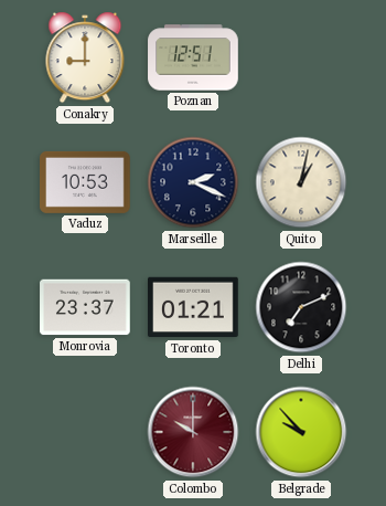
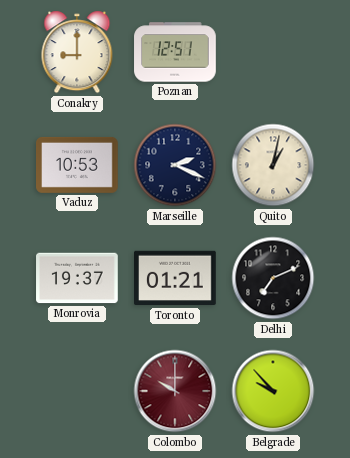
Monrovia: 23:37 -> 19:37
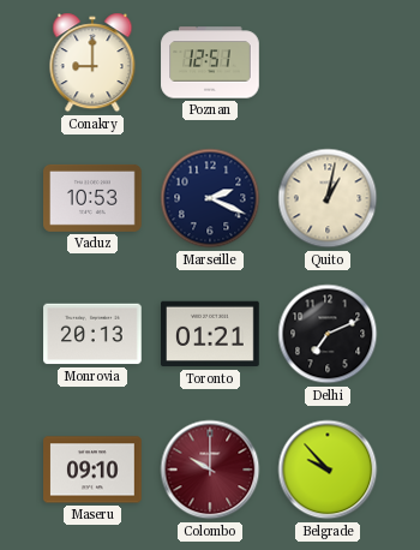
Monrovia: 19:37 -> 20:13
Maseru: none -> 09:10
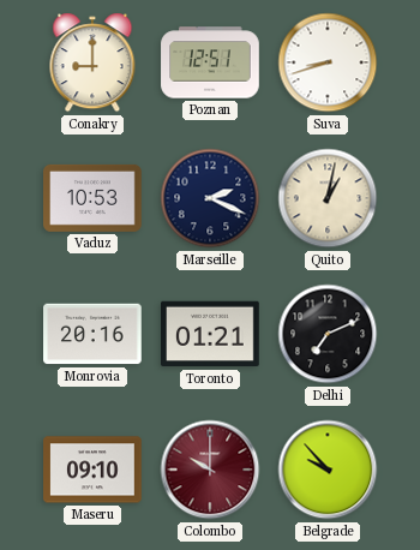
Suva: none -> 8:42
Monrovia: 20:13 -> 20:16
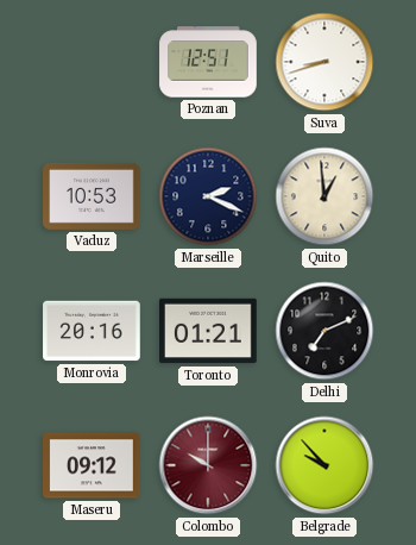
Conakry: 9:00 -> none
Quito: 1:02 -> 12:59
Maseru: 09:10 -> 09:12
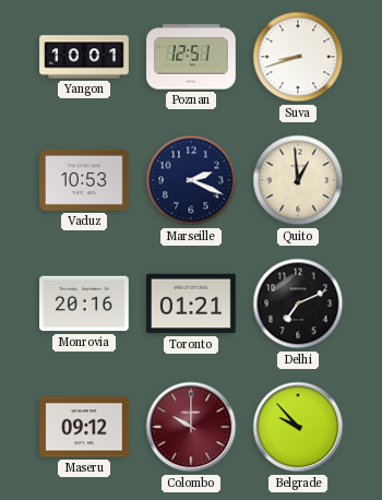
Yangon: none -> 10:01
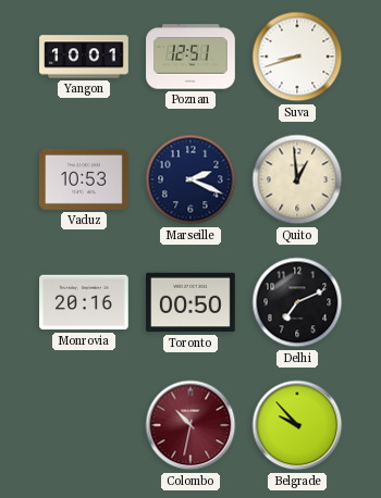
Toronto: 01:21 -> 00:50
Maseru: 09:12 -> none
Colombo: 10:00 -> 10:32
